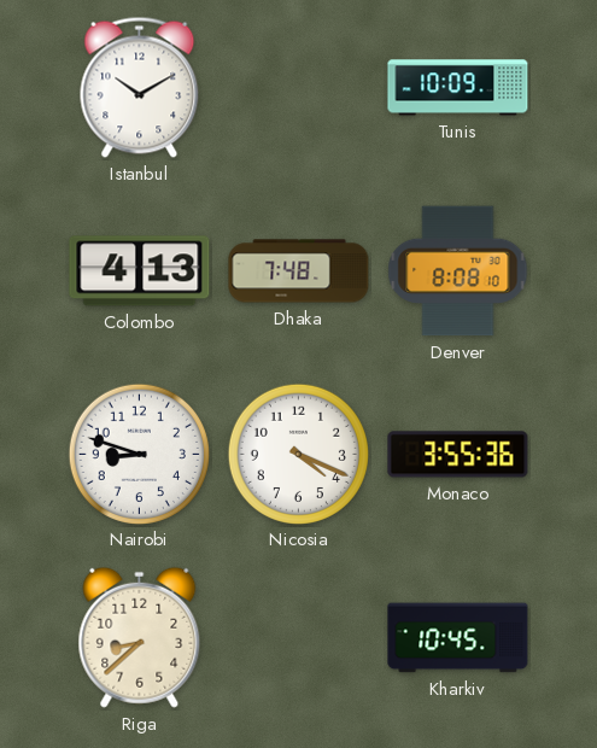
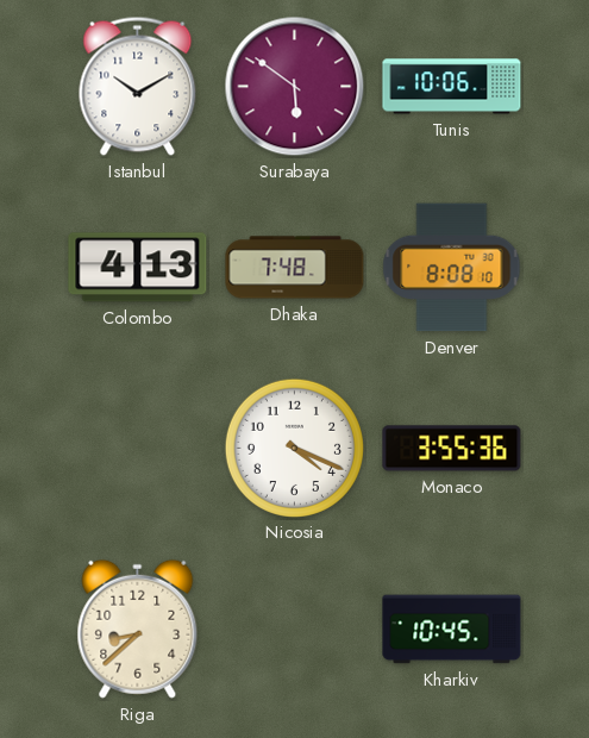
Surabaya: none -> 5:51
Tunis: 10:09 -> 10:06
Nairobi: 8:48 -> none
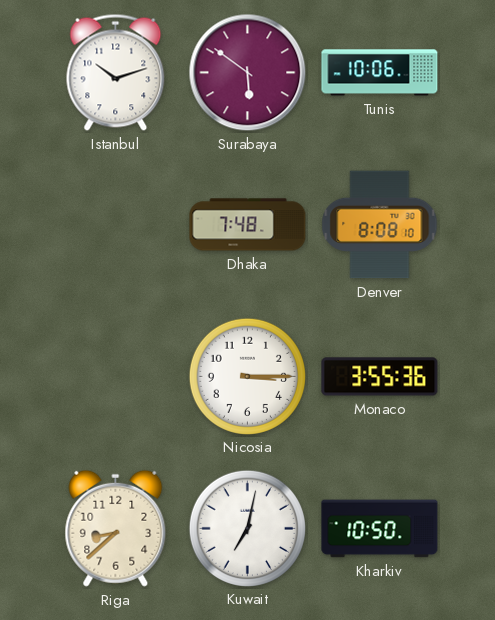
Istanbul: 10:10 -> 10:12
Colombo: 4:13 -> none
Nicosia: 4:19 -> 3:15
Kuwait: none -> 7:02
Kharkiv: 10:45 -> 10:50
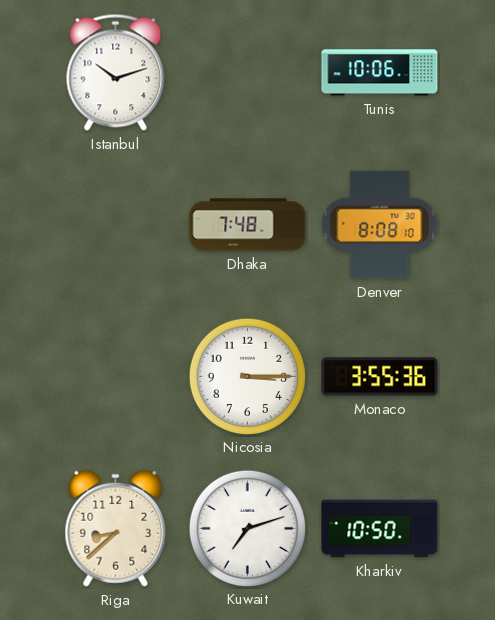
Surabaya: 5:51 -> none
Kuwait: 7:02 -> 7:12
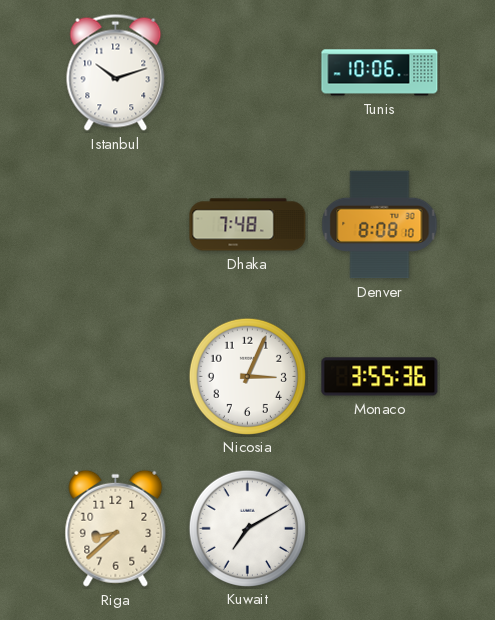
Nicosia: 3:15 -> 3:04
Kuwait: 7:12 -> 7:10
Kharkiv: 10:50 -> none
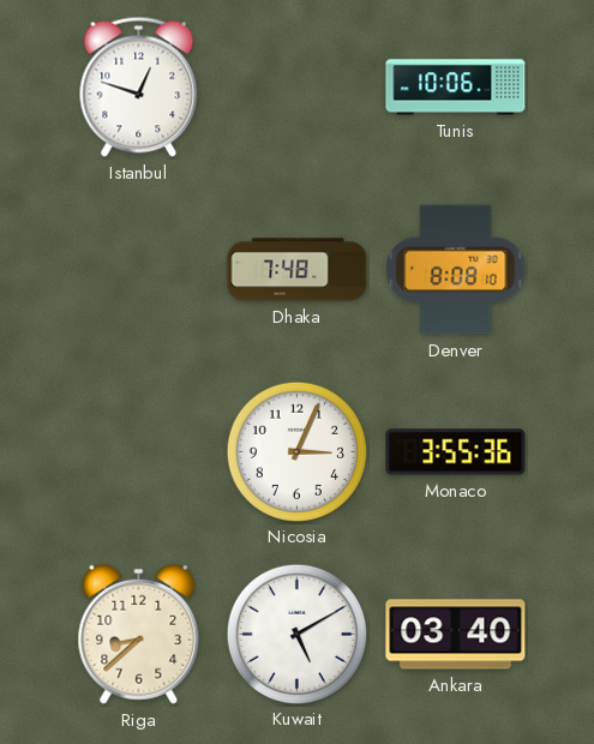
Istanbul: 10:12 -> 12:48
Kuwait: 7:10 -> 5:10
Ankara: none -> 03:40
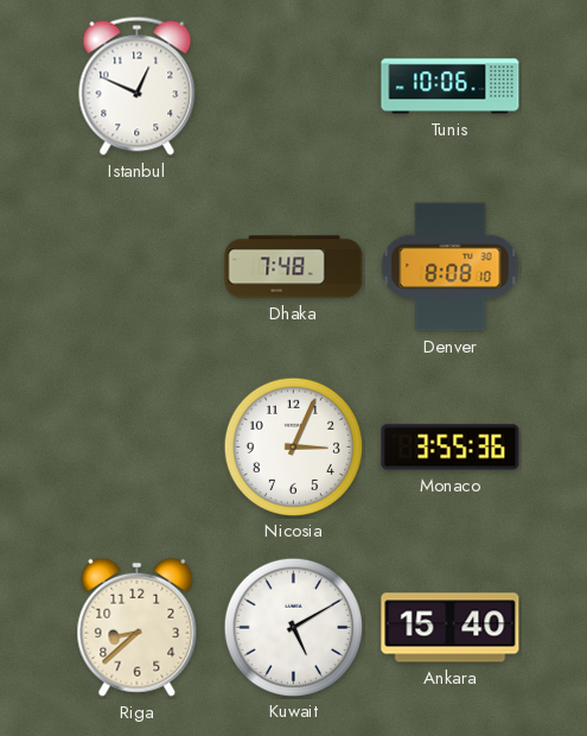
Istanbul: 12:48 -> 12:49
Ankara: 03:40 -> 15:40
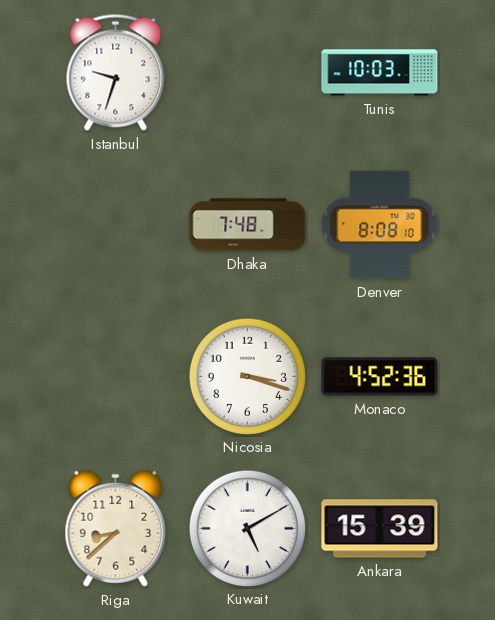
Istanbul: 12:49 -> 9:33
Tunis: 10:06 -> 10:03
Nicosia: 3:04 -> 3:18
Monaco: 3:55 -> 4:52
Ankara: 15:40 -> 15:39
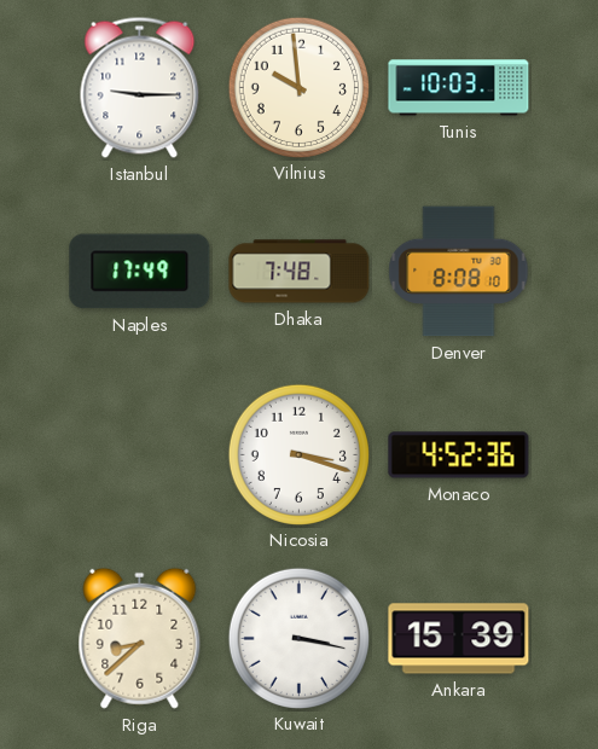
Istanbul: 9:33 -> 9:15
Vilnius: none -> 9:59
Naples: none -> 17:49
Kuwait: 5:10 -> 3:17
